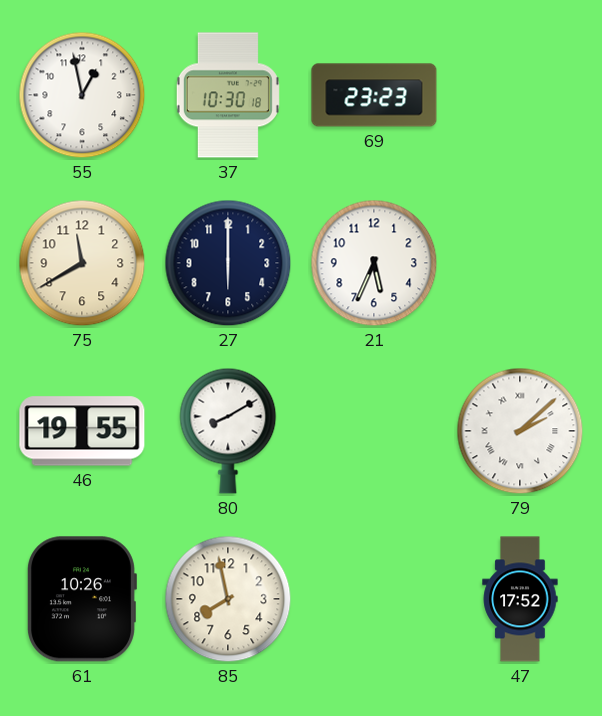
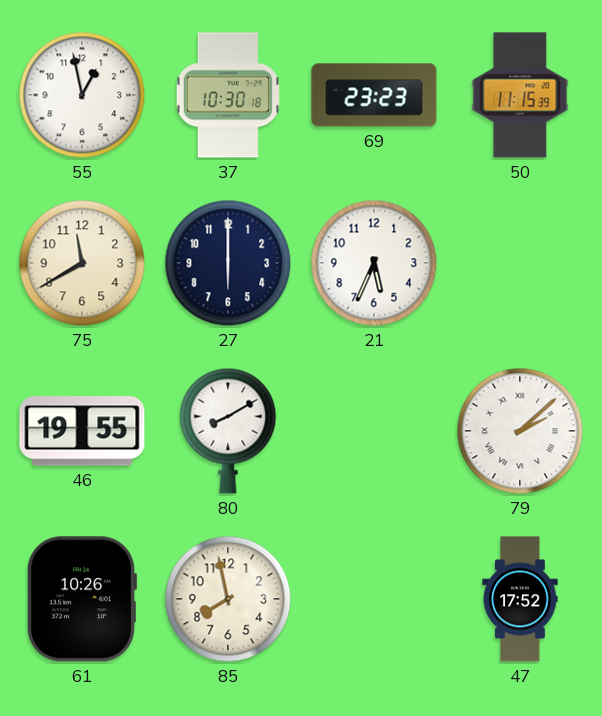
50: none -> 11:15
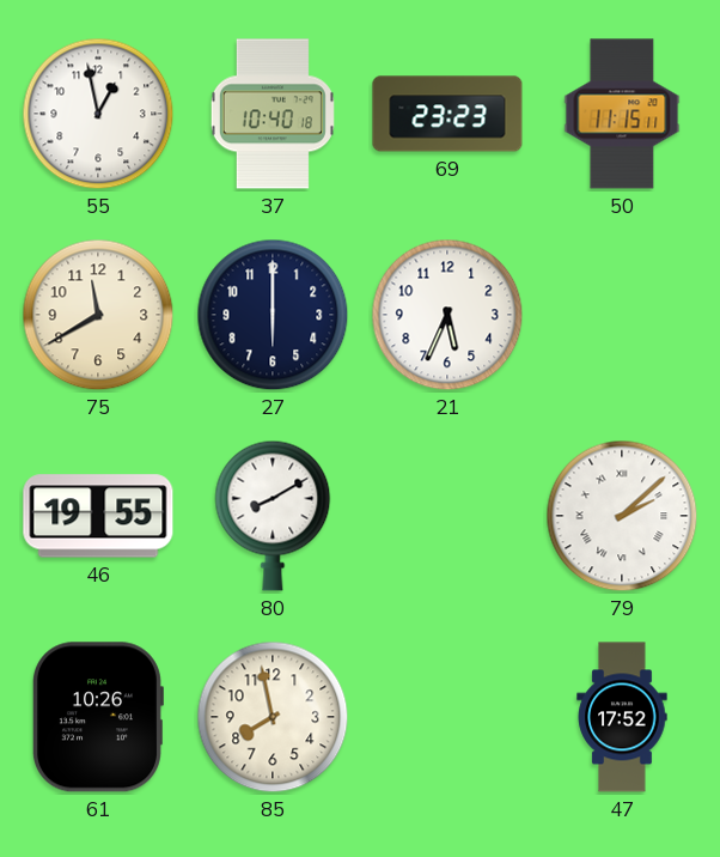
37: 10:30 -> 10:40
50: 11:15:39 -> 11:15:11
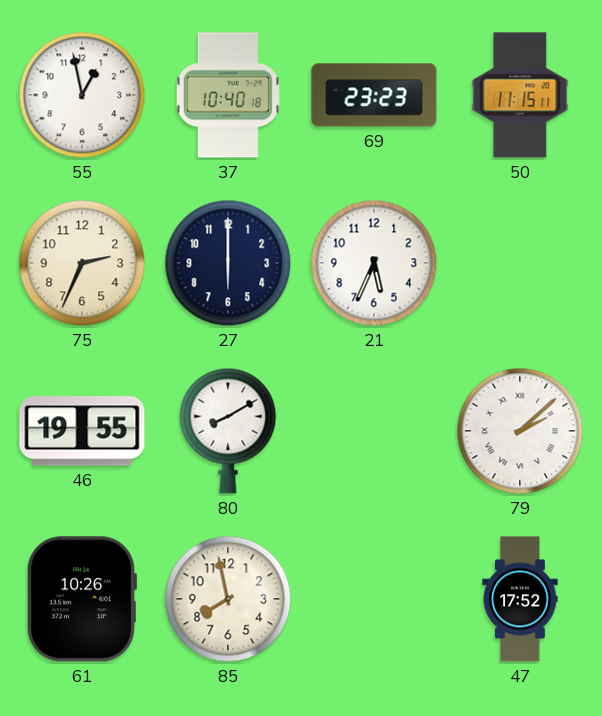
75: 11:40 -> 2:34
